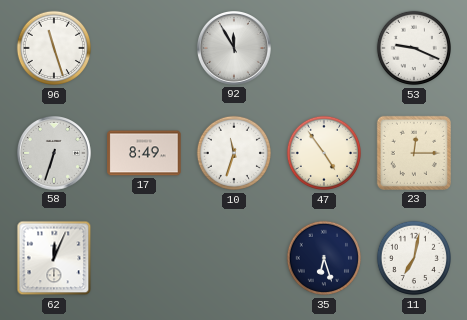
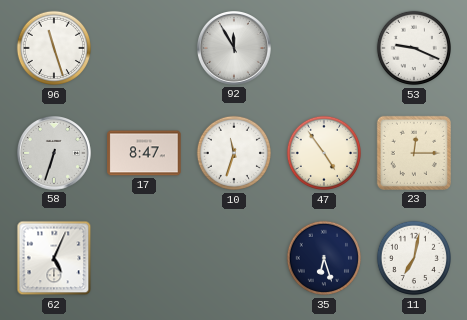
17: 8:49 -> 8:47
62: 12:04 -> 5:04
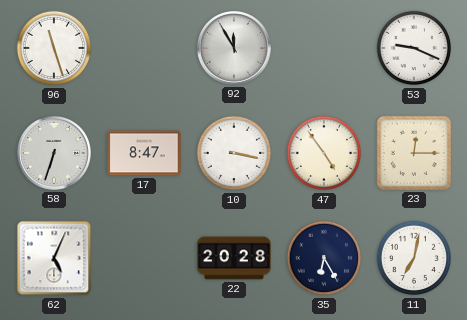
10: 11:33 -> 3:17
22: none -> 20:28
35: 6:27 -> 6:25
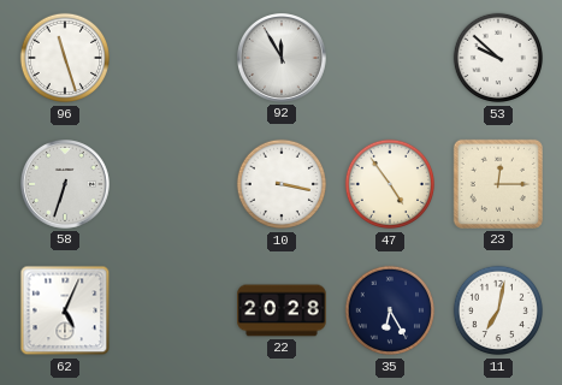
53: 9:19 -> 9:52
17: 8:47 -> none
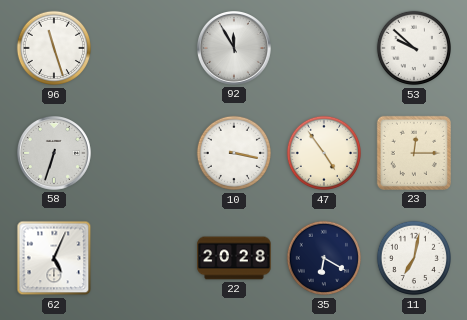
35: 6:25 -> 6:20
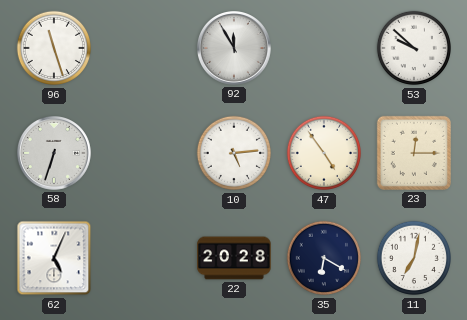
10: 3:17 -> 5:14
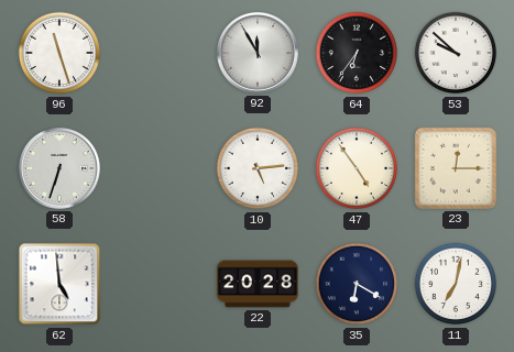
64: none -> 6:36
62: 5:04 -> 4:59
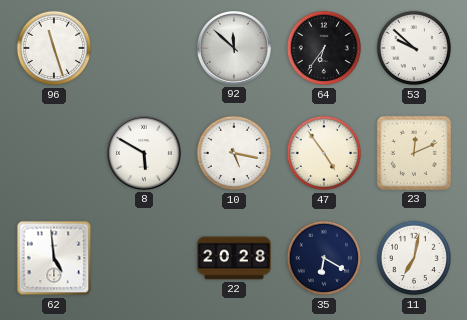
92: 11:55 -> 11:52
58: 6:33 -> none
8: none -> 5:50
10: 5:14 -> 5:17
23: 12:15 -> 12:11
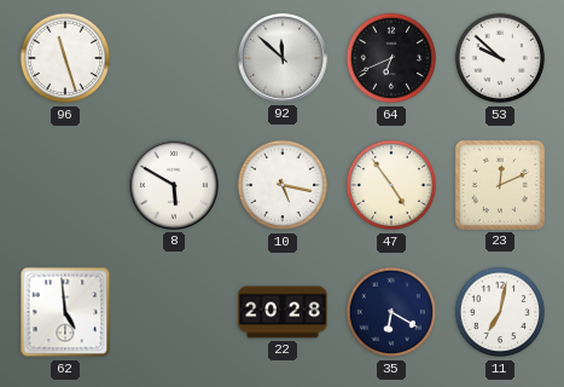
64: 6:36 -> 6:41
